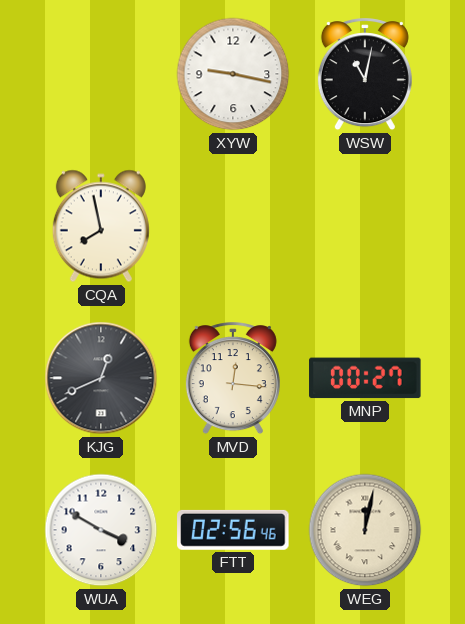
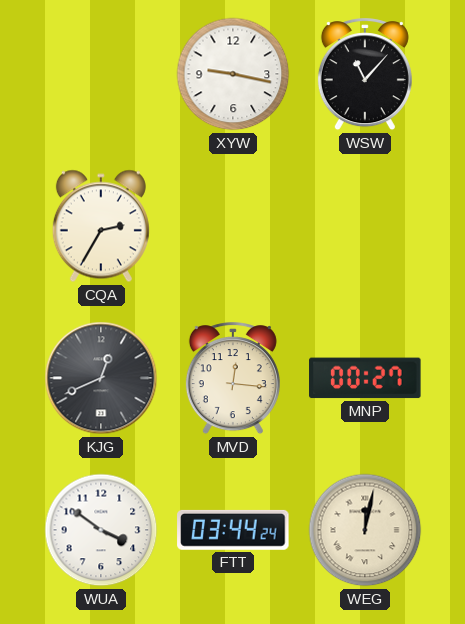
WSW: 11:02 -> 11:07
CQA: 7:58 -> 2:35
WUA: 3:50 -> 3:51
FTT: 02:56 -> 03:44
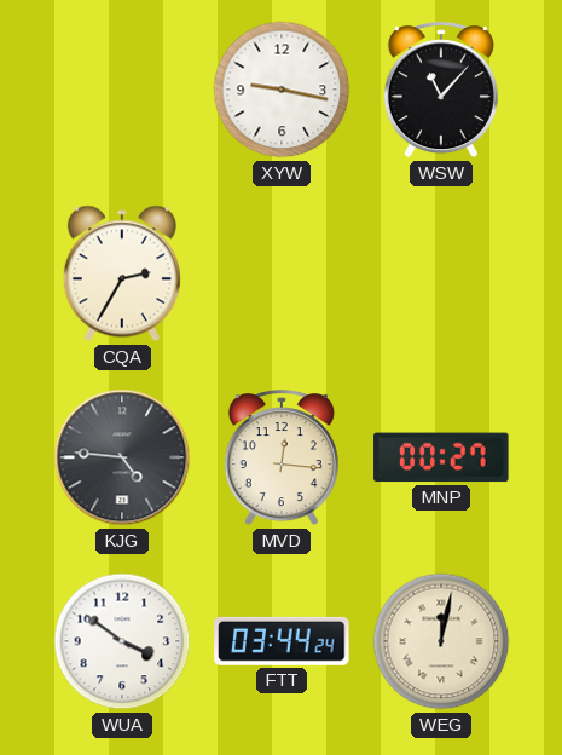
KJG: 12:41 -> 4:46
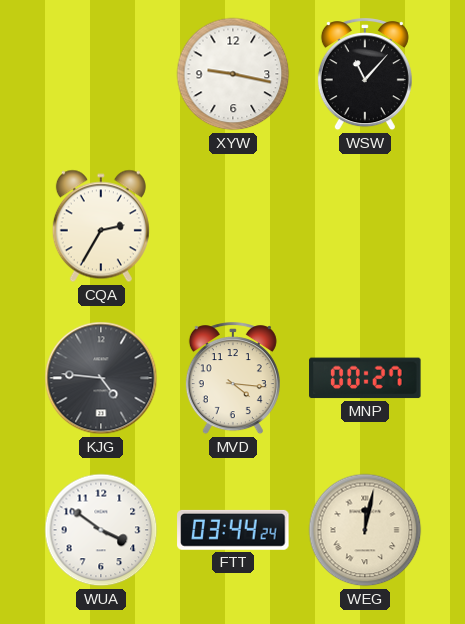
MVD: 12:16 -> 4:16
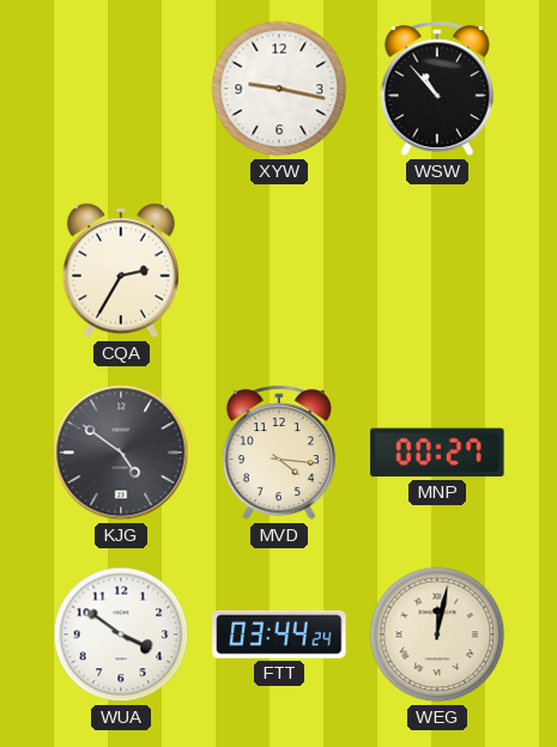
WSW: 11:07 -> 10:53
KJG: 4:46 -> 4:51
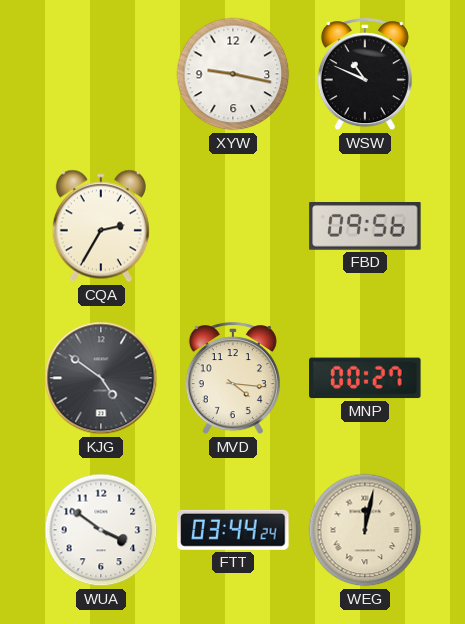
WSW: 10:53 -> 10:49
FBD: none -> 09:56
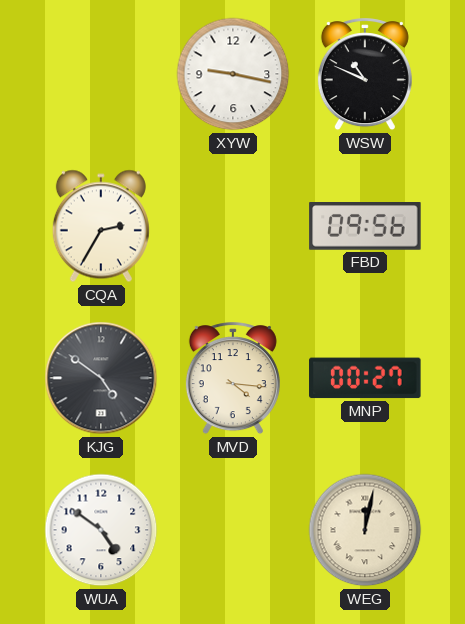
WUA: 3:51 -> 4:51
FTT: 03:44 -> none
